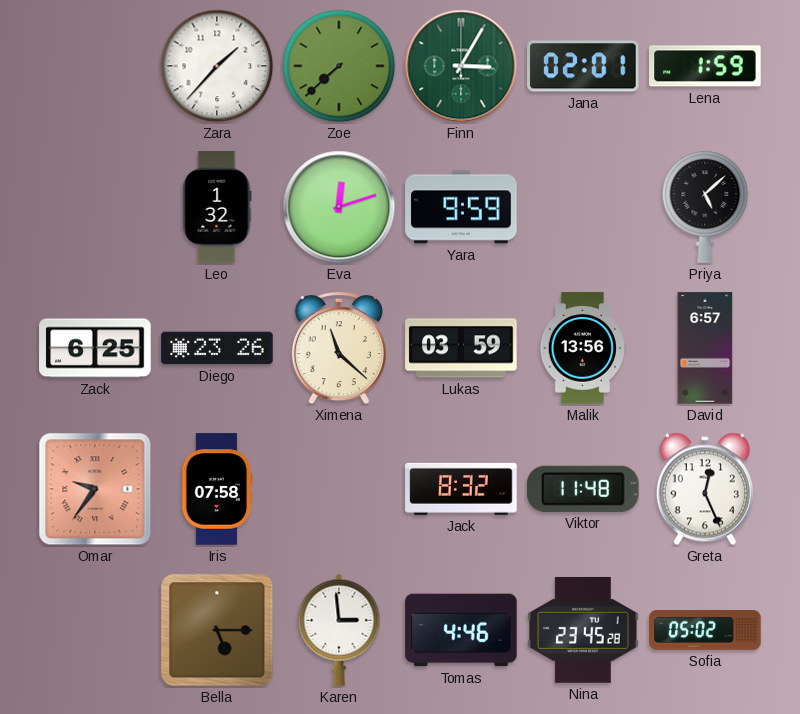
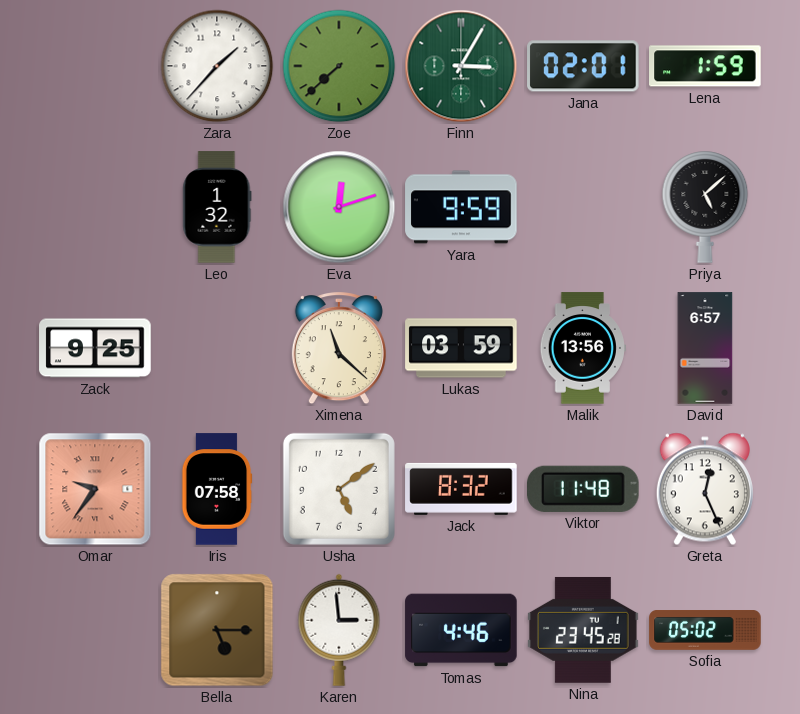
Zack: 6:25 -> 9:25
Diego: 23:26 -> none
Usha: none -> 5:09
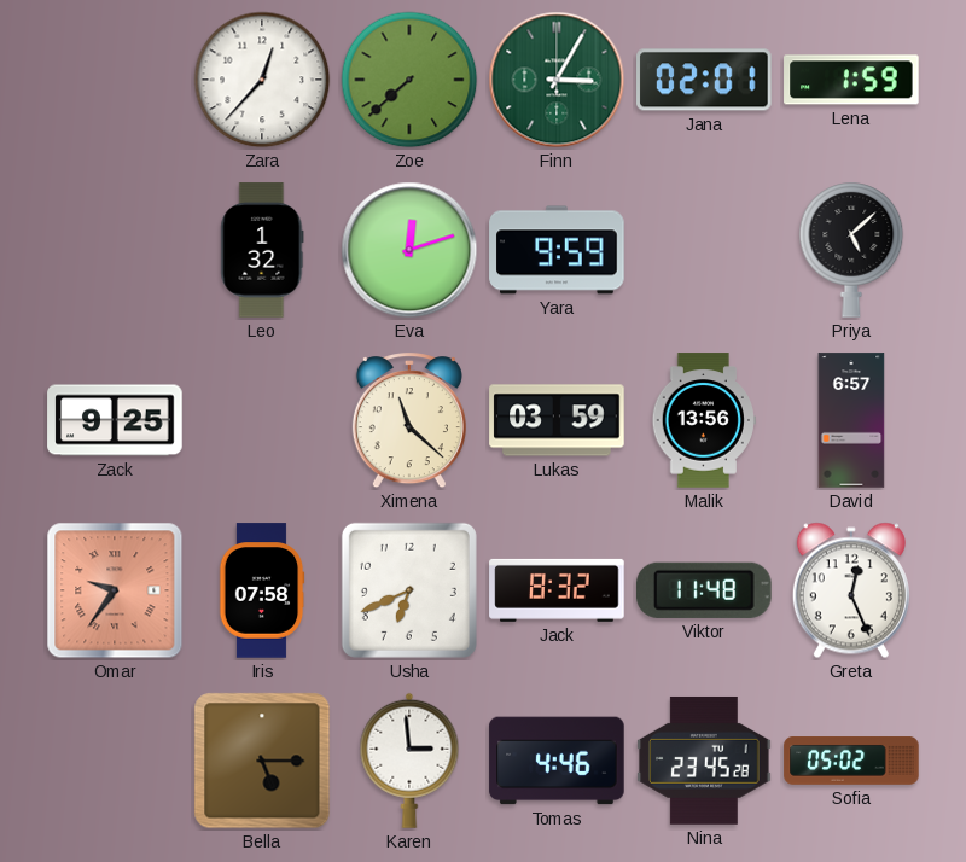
Zara: 1:37 -> 12:37
Usha: 5:09 -> 6:41
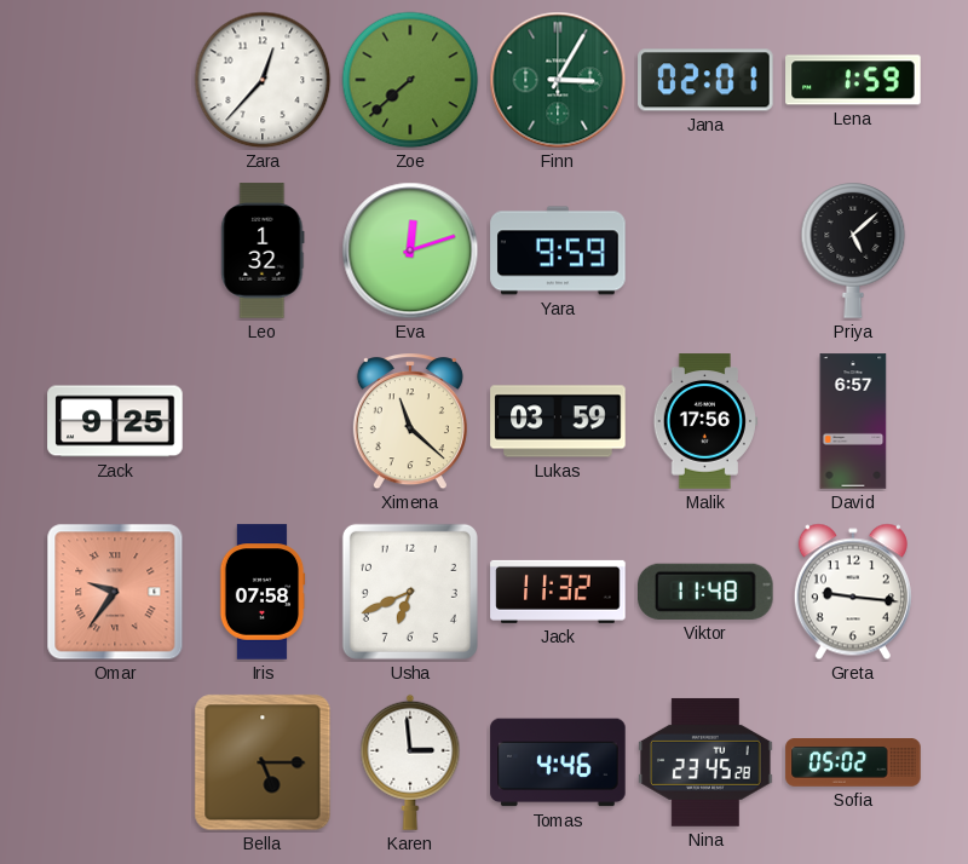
Malik: 13:56 -> 17:56
Jack: 8:32 -> 11:32
Greta: 12:26 -> 9:16
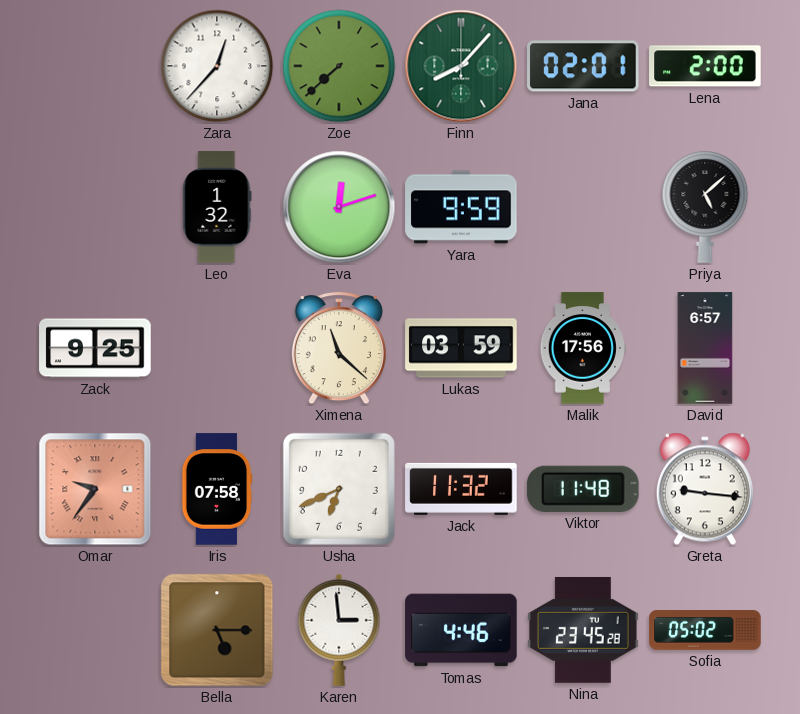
Finn: 3:05 -> 8:07
Lena: 1:59 -> 2:00
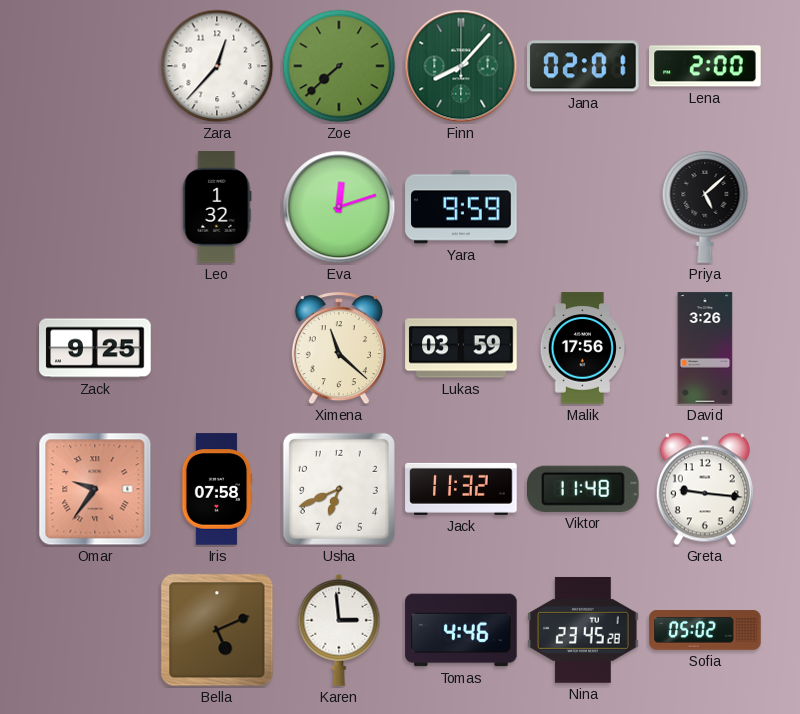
David: 6:57 -> 3:26
Bella: 5:15 -> 5:11
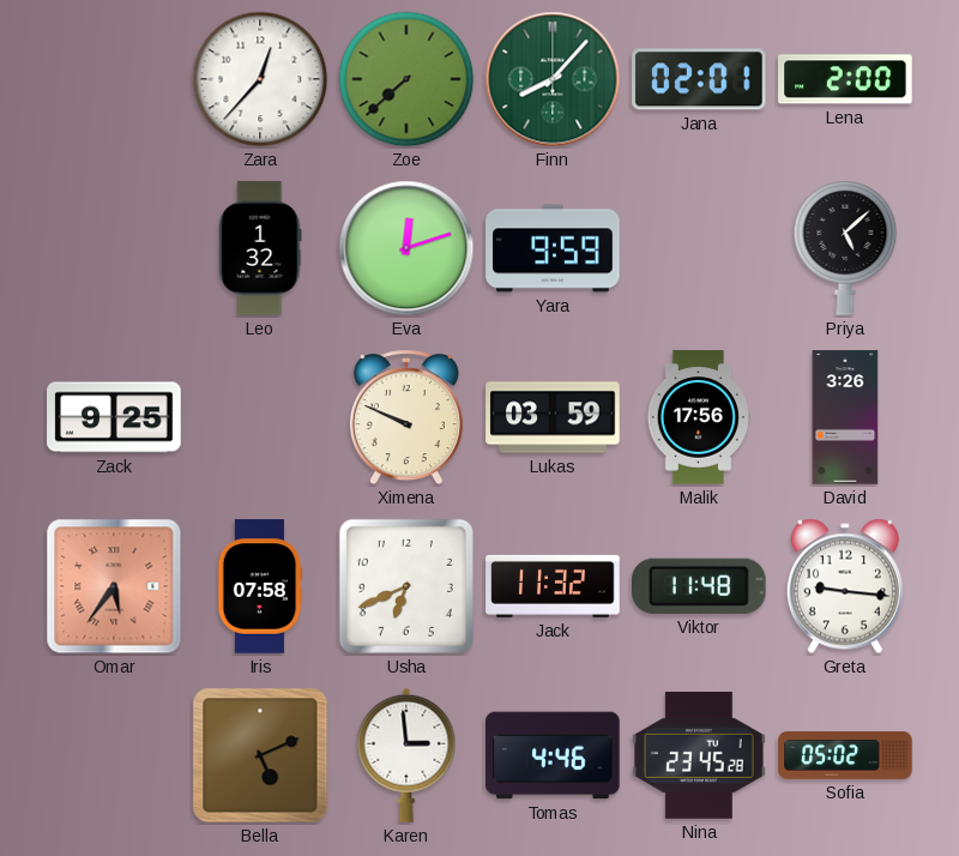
Ximena: 11:22 -> 9:49
Omar: 9:36 -> 5:36
